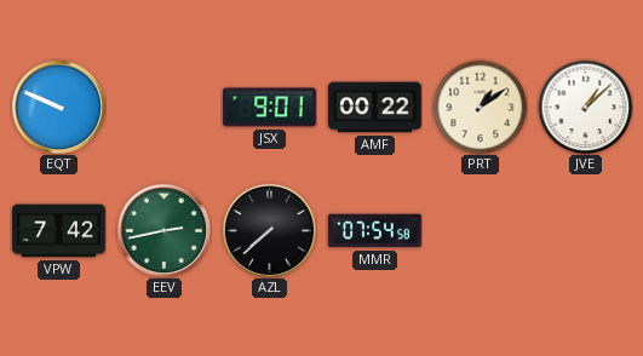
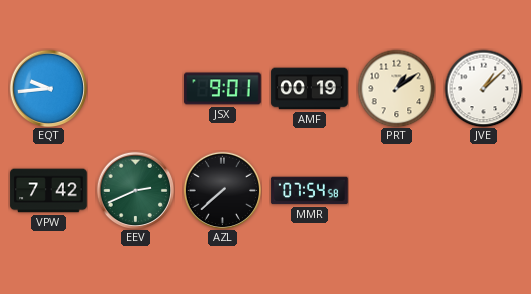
EQT: 9:49 -> 9:44
AMF: 00:22 -> 00:19
EEV: 2:43 -> 2:41
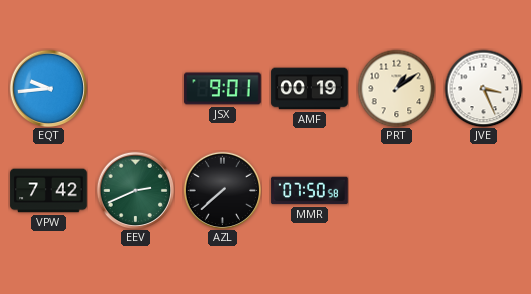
JVE: 1:08 -> 3:26
MMR: 07:54 -> 07:50
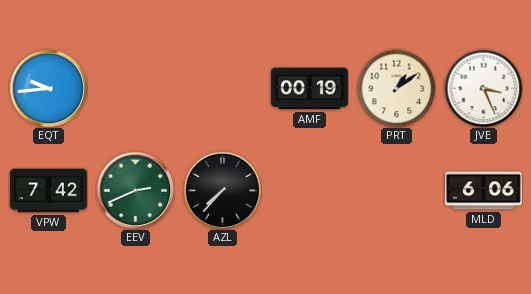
JSX: 9:01 -> none
AZL: 7:38 -> 7:37
MMR: 07:50 -> none
MLD: none -> 6:06
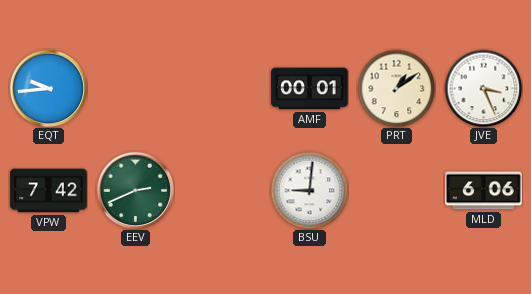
AMF: 00:19 -> 00:01
AZL: 7:37 -> none
BSU: none -> 9:01
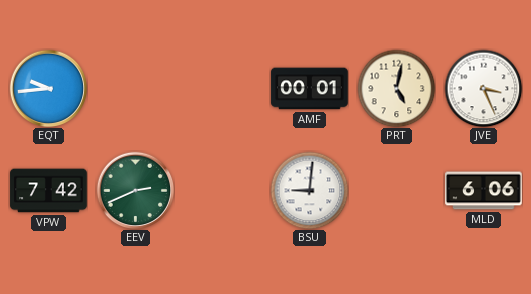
PRT: 1:09 -> 5:02
